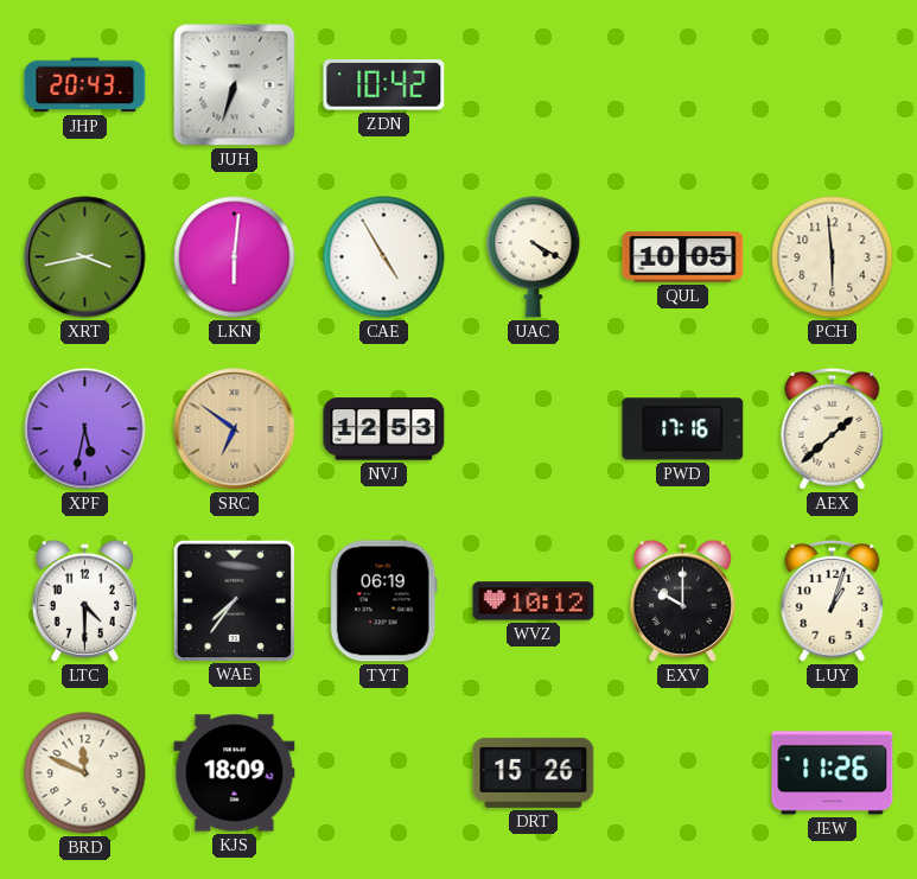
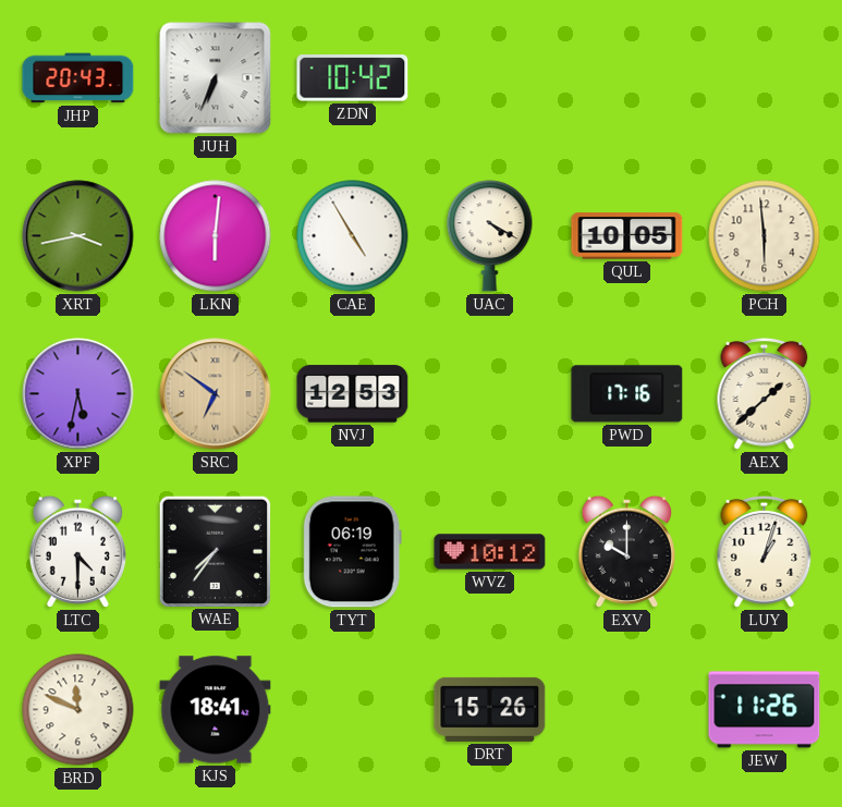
JUH: 6:33 -> 6:34
KJS: 18:09 -> 18:41
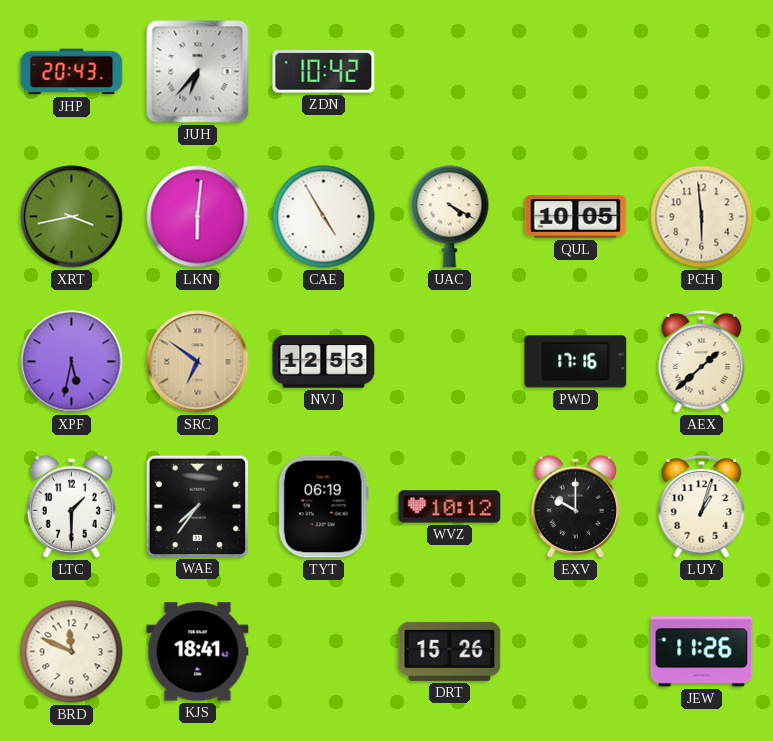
JUH: 6:34 -> 6:37
LTC: 4:30 -> 1:30
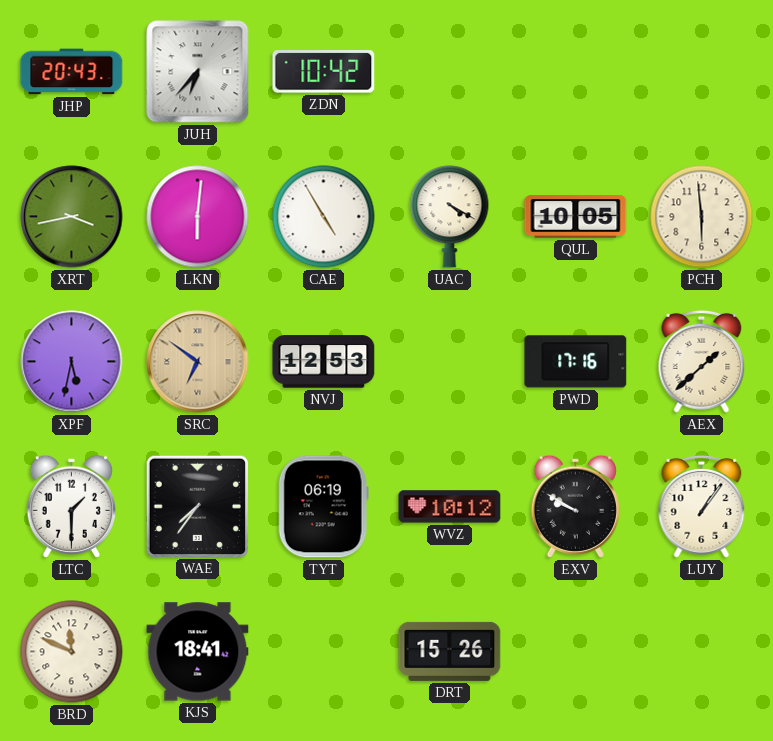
EXV: 10:00 -> 9:50
LUY: 1:03 -> 1:06
JEW: 11:26 -> none
